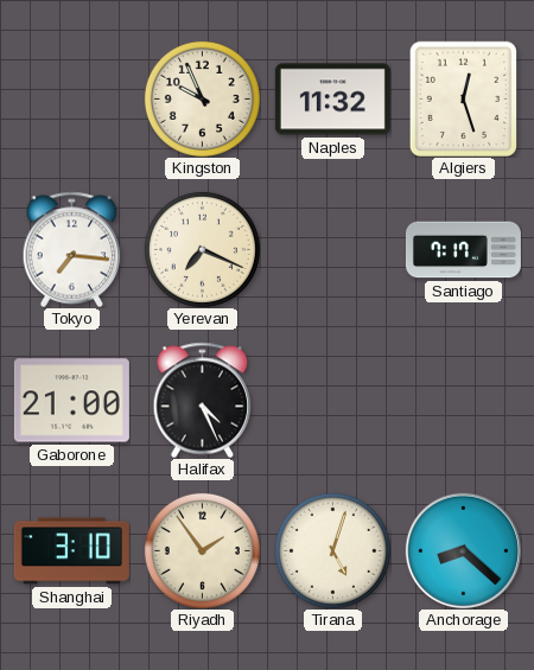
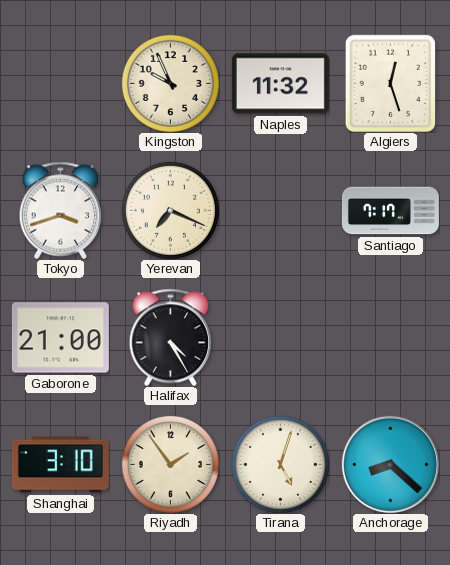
Tokyo: 7:16 -> 3:42
Halifax: 4:26 -> 4:25
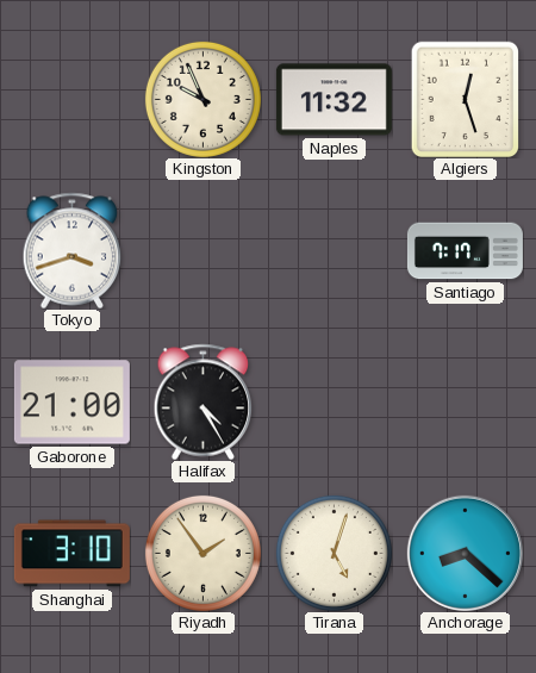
Yerevan: 7:19 -> none
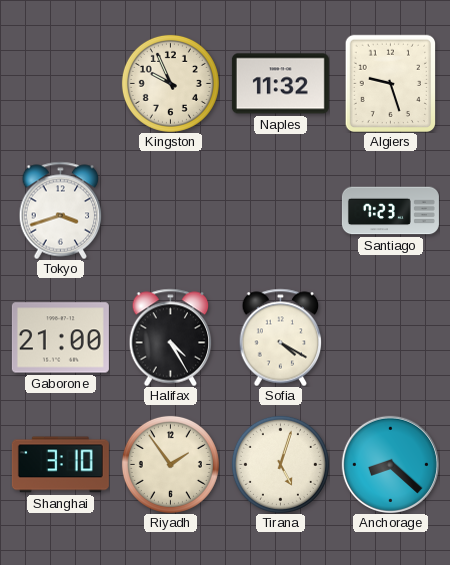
Algiers: 12:27 -> 9:27
Santiago: 7:17 -> 7:23
Sofia: none -> 4:20
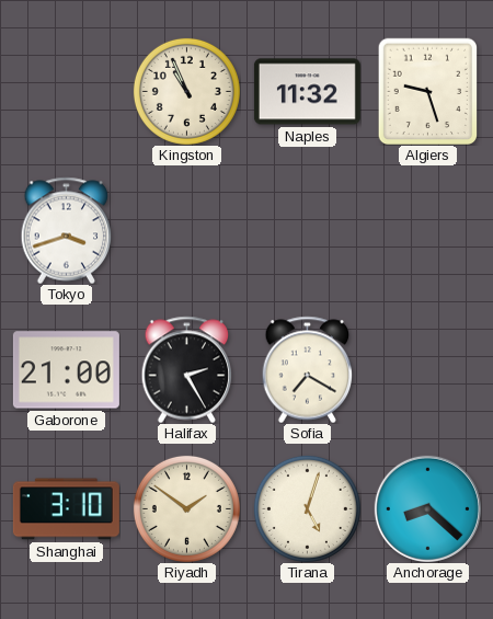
Kingston: 9:56 -> 10:56
Santiago: 7:23 -> none
Halifax: 4:25 -> 2:25
Sofia: 4:20 -> 7:20
Riyadh: 1:54 -> 1:51
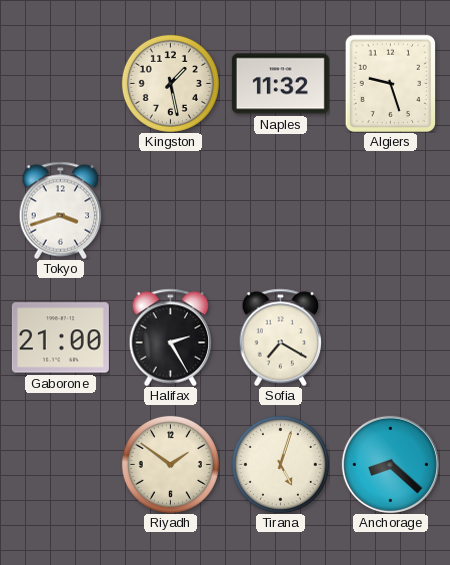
Kingston: 10:56 -> 1:28
Shanghai: 3:10 -> none
